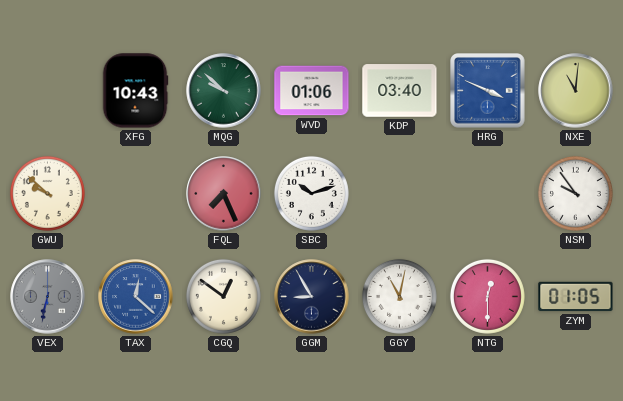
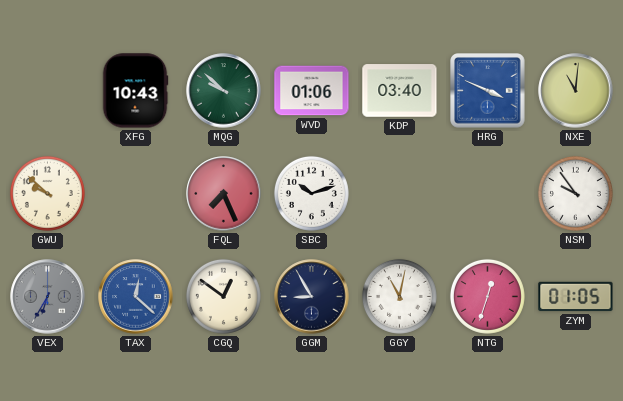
VEX: 6:32 -> 6:35
NTG: 12:30 -> 12:33
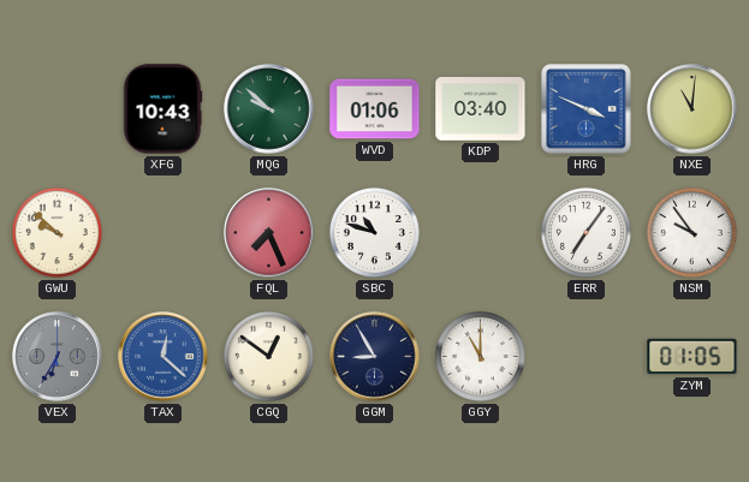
SBC: 10:12 -> 10:48
ERR: none -> 7:06
GGY: 11:02 -> 11:00
NTG: 12:33 -> none
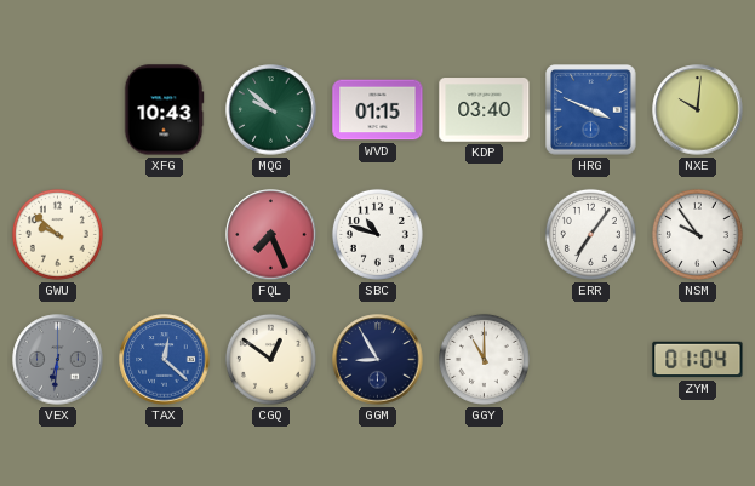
WVD: 01:06 -> 01:15
NXE: 11:01 -> 10:01
VEX: 6:35 -> 6:31
ZYM: 01:05 -> 01:04
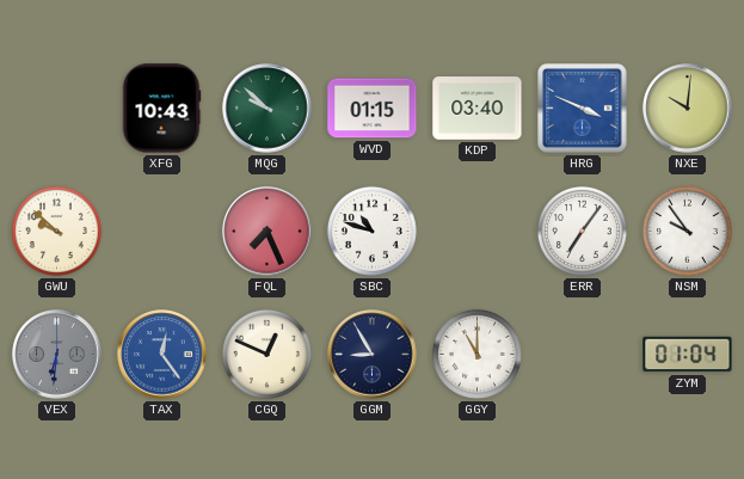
TAX: 12:22 -> 12:24
CGQ: 12:51 -> 12:49
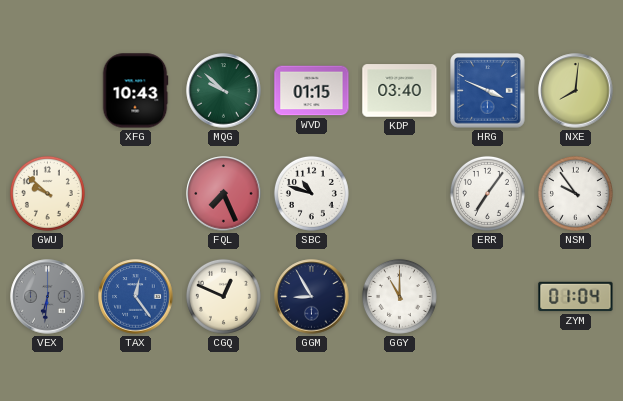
NXE: 10:01 -> 8:01
